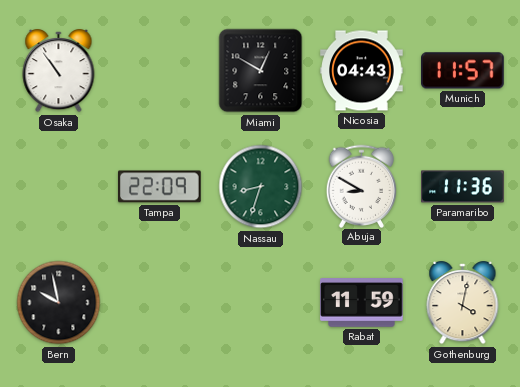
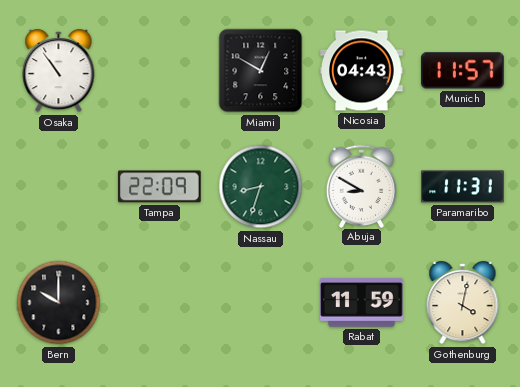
Paramaribo: 11:36 -> 11:31
Bern: 9:58 -> 10:00
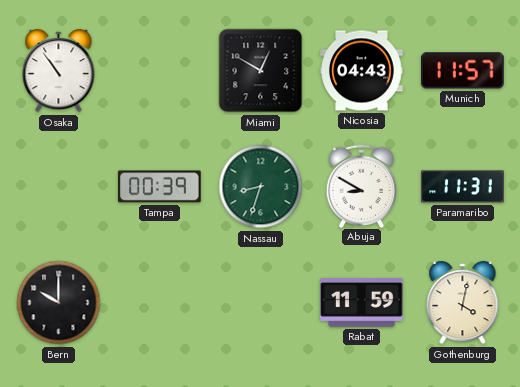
Tampa: 22:09 -> 00:39
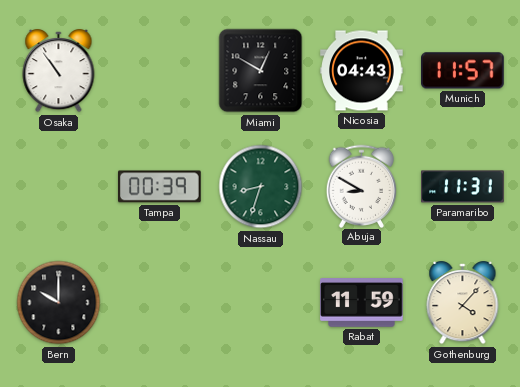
Gothenburg: 4:02 -> 4:07
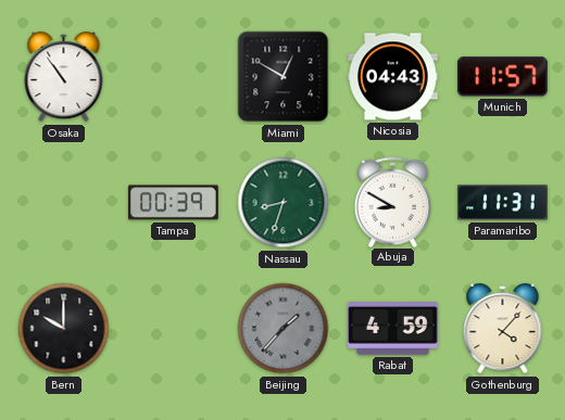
Beijing: none -> 1:37
Rabat: 11:59 -> 4:59
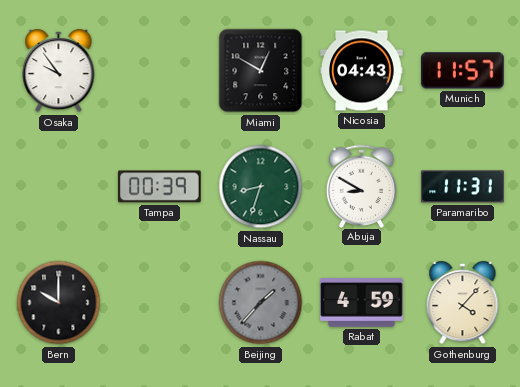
Osaka: 10:54 -> 9:54
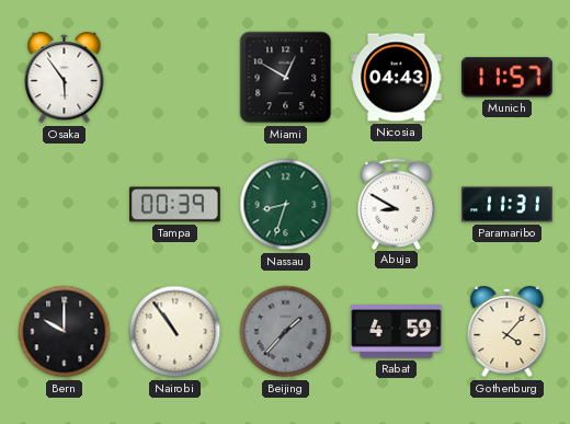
Osaka: 9:54 -> 5:54
Nairobi: none -> 10:54
